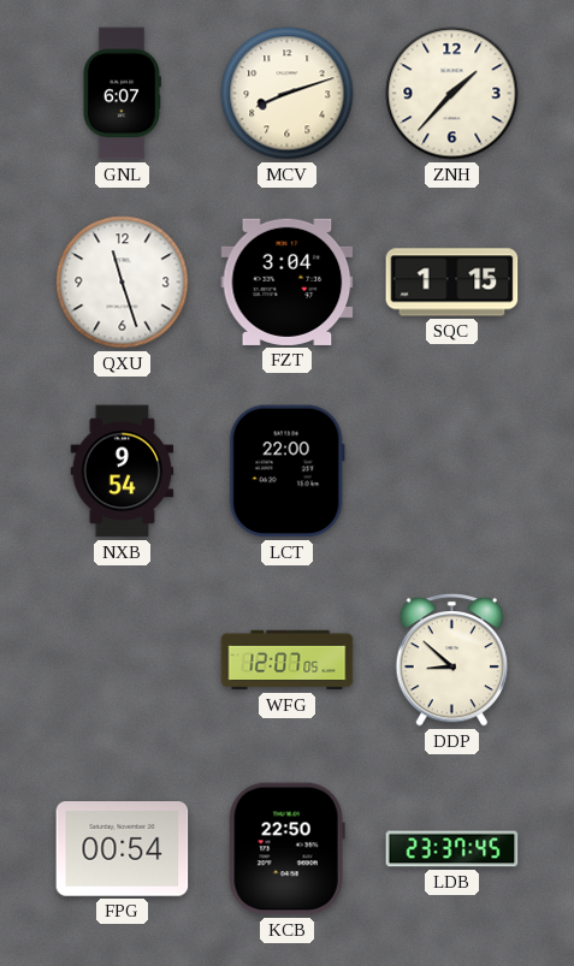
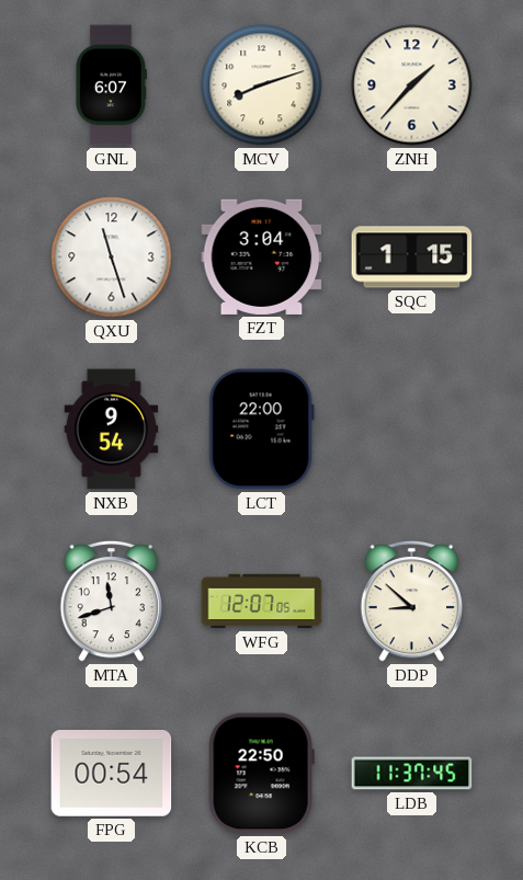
MTA: none -> 11:42
LDB: 23:37 -> 11:37
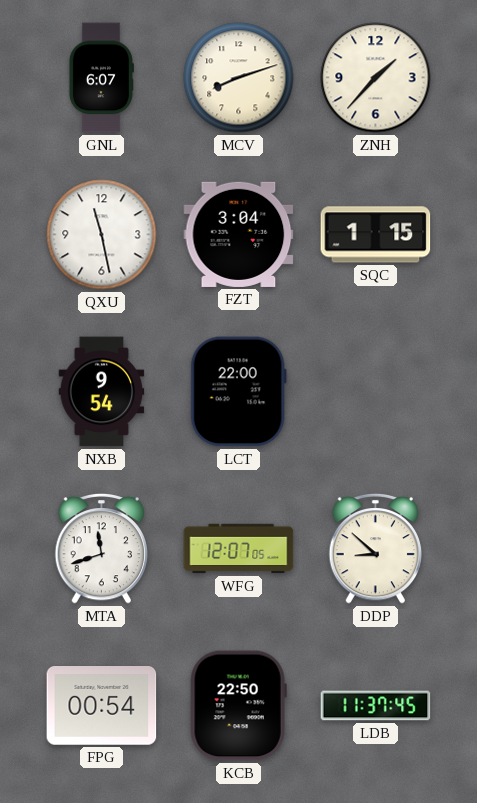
QXU: 11:27 -> 11:28
